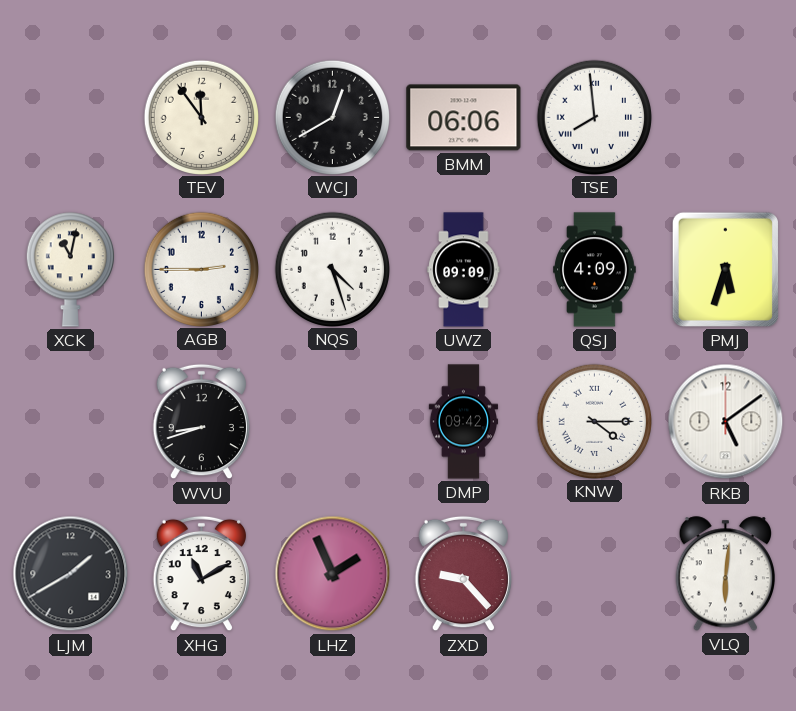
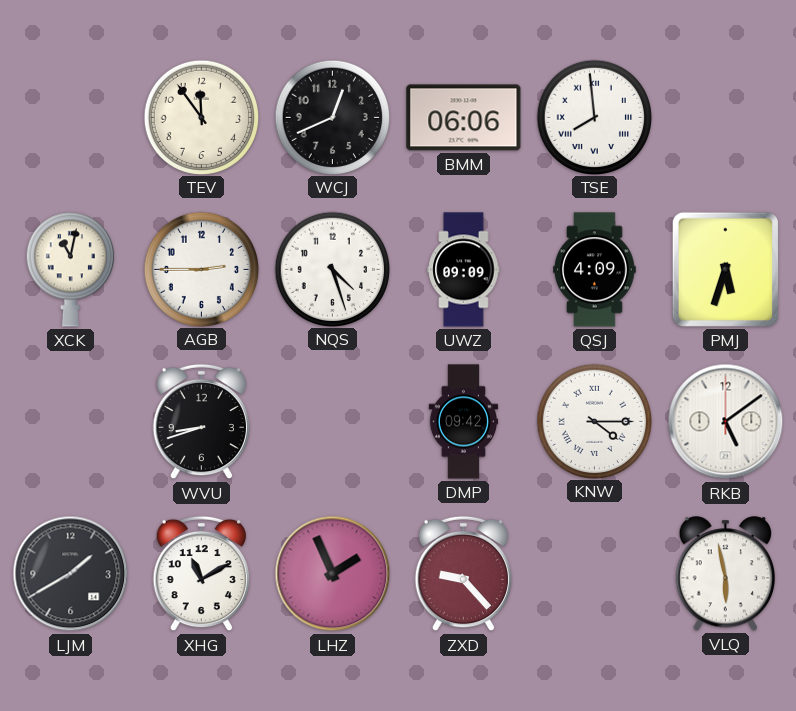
WCJ: 12:40 -> 12:41
VLQ: 6:01 -> 5:58
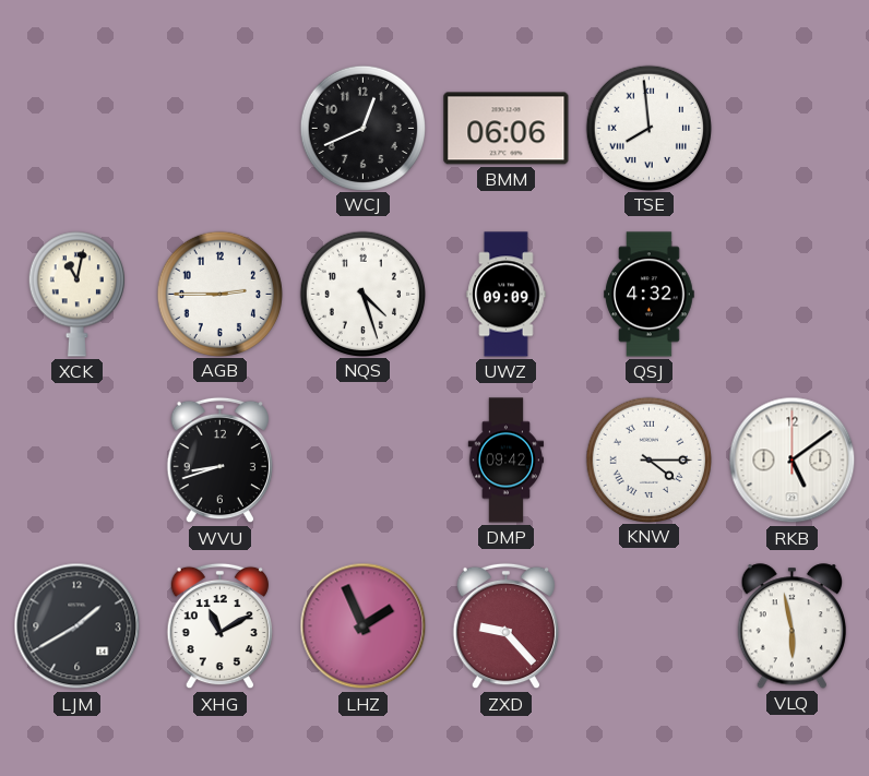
TEV: 11:54 -> none
QSJ: 4:09 -> 4:32
PMJ: 5:33 -> none
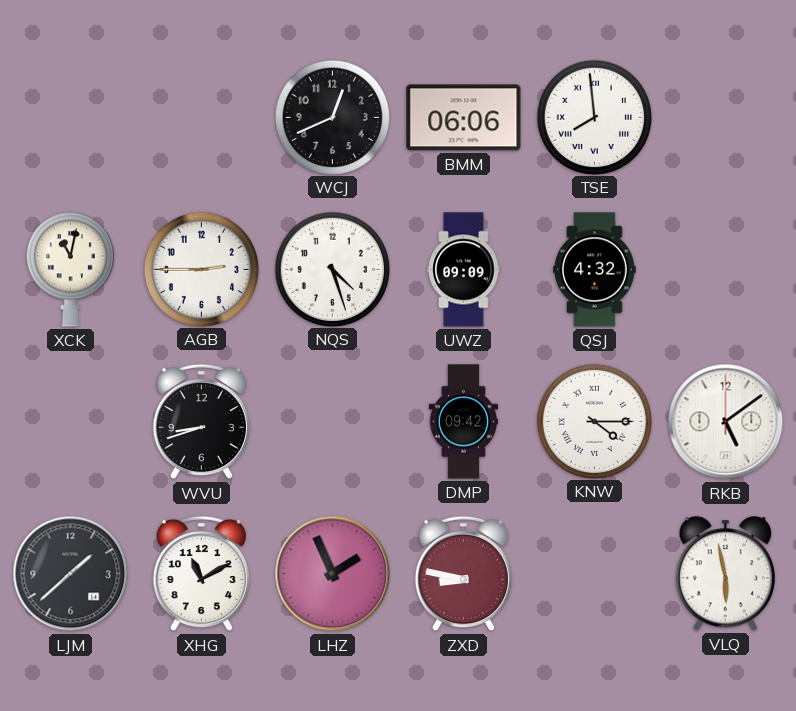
LJM: 1:40 -> 1:38
ZXD: 9:23 -> 8:47
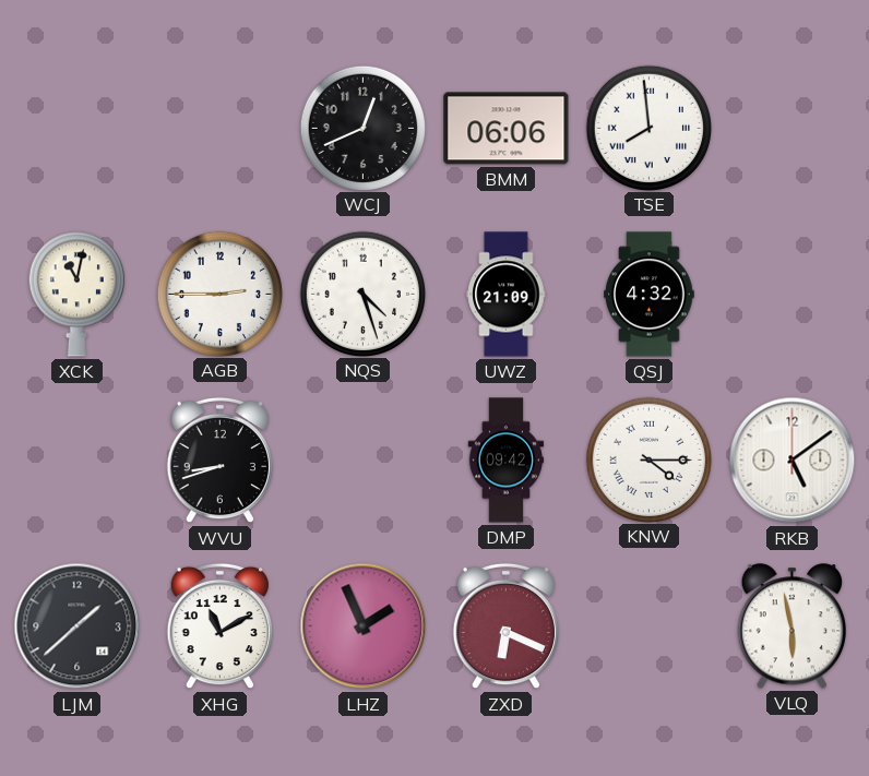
UWZ: 09:09 -> 21:09
ZXD: 8:47 -> 6:19
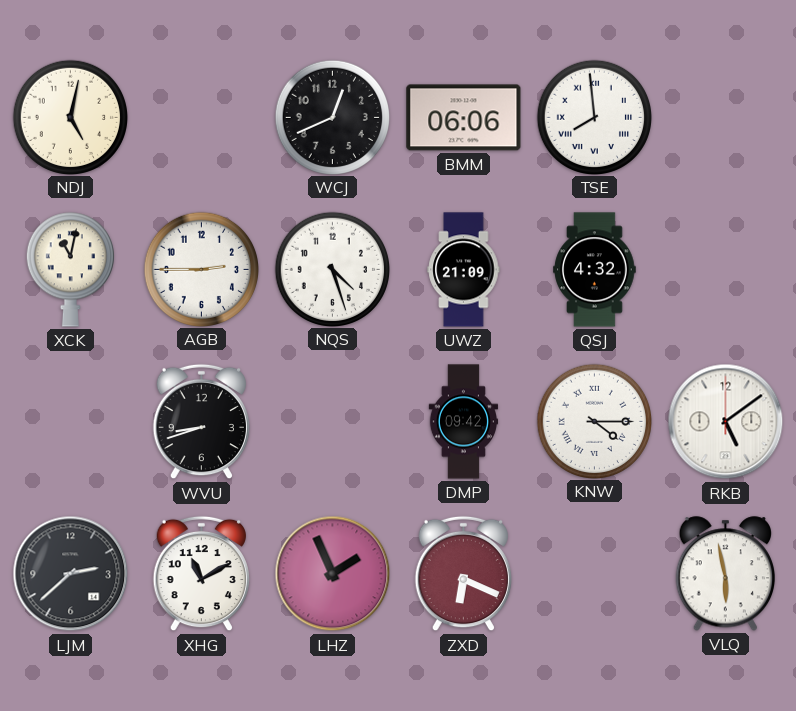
NDJ: none -> 5:02
LJM: 1:38 -> 2:38
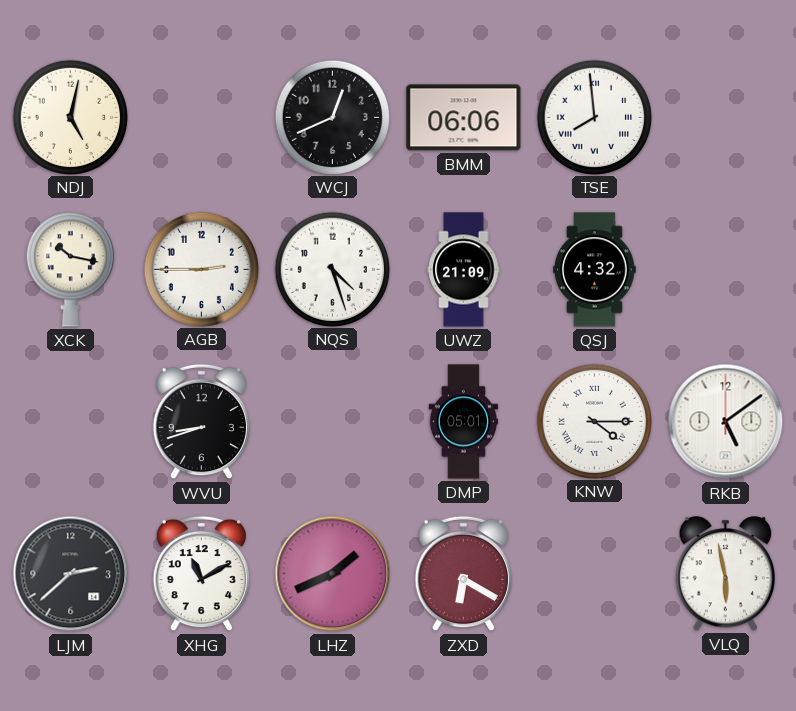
XCK: 11:02 -> 10:17
DMP: 09:42 -> 05:01
LHZ: 1:56 -> 1:41
ZXD: 6:19 -> 6:20
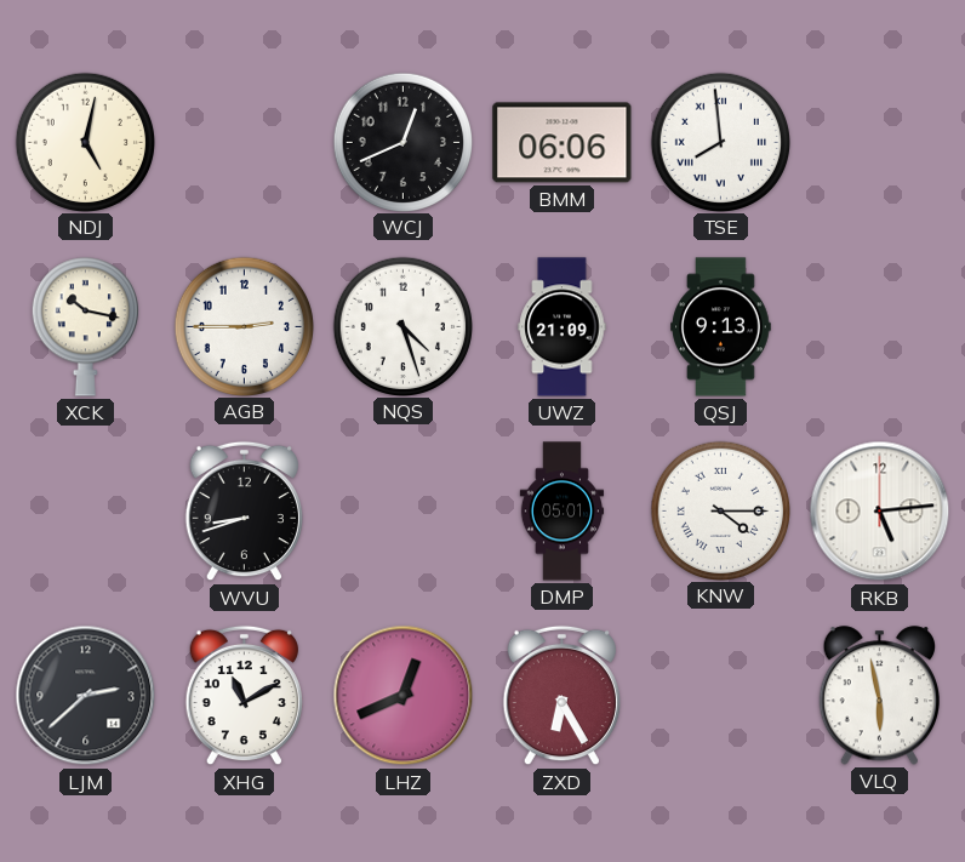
QSJ: 4:32 -> 9:13
RKB: 5:09 -> 5:14
LHZ: 1:41 -> 12:41
ZXD: 6:20 -> 6:25
